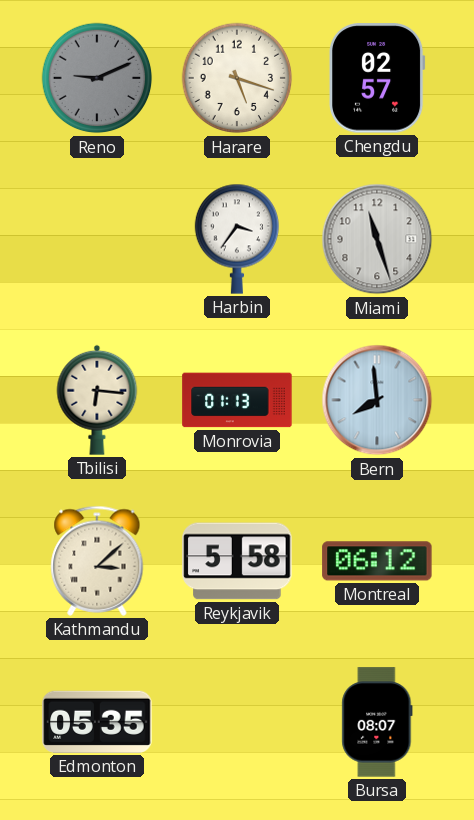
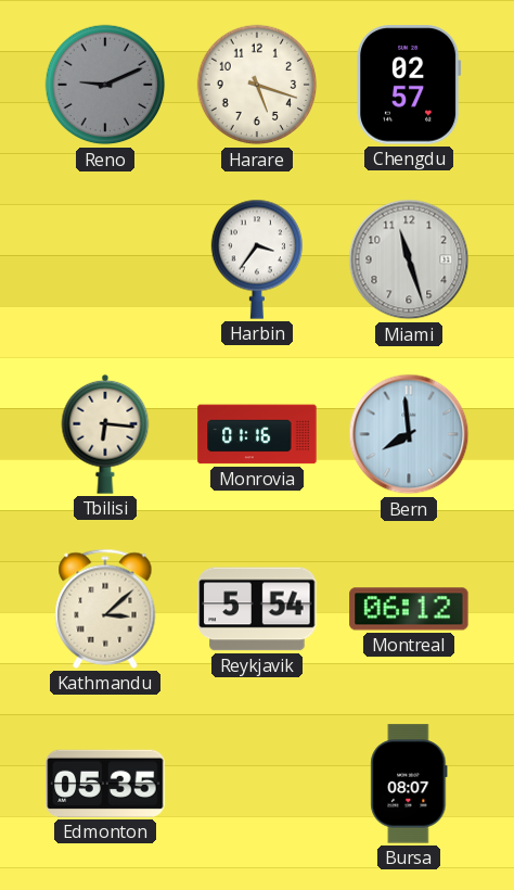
Monrovia: 01:13 -> 01:16
Reykjavik: 5:58 -> 5:54
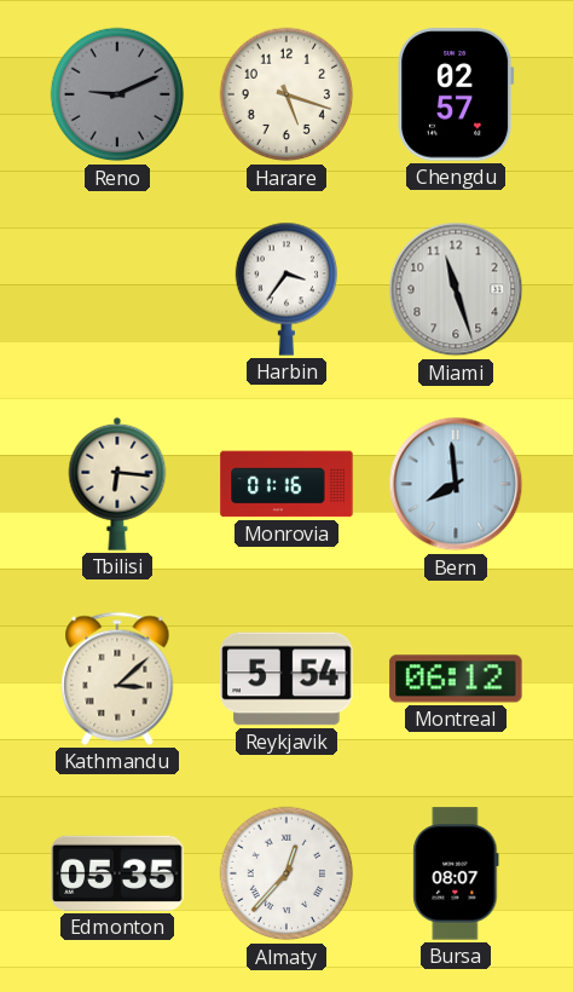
Almaty: none -> 12:37
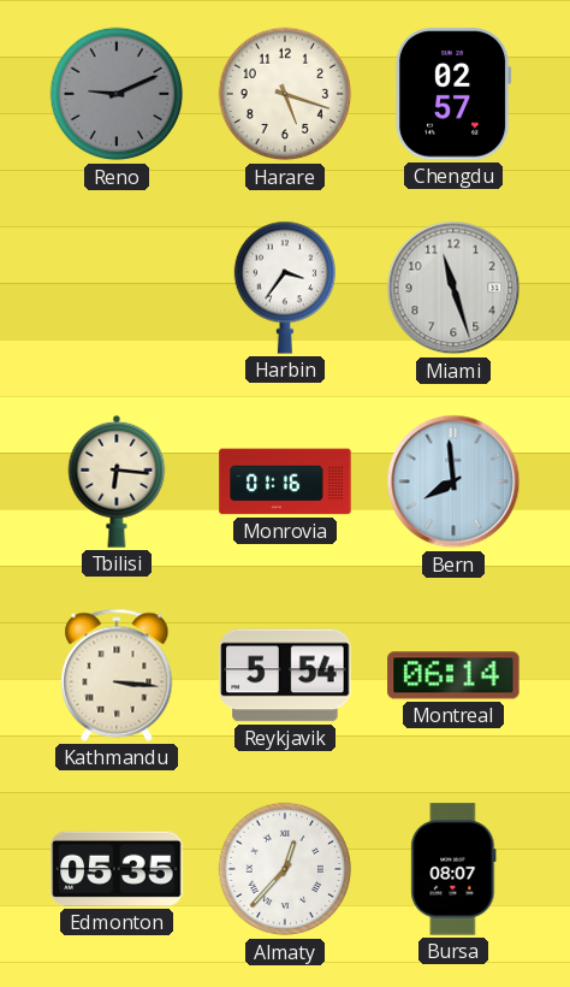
Kathmandu: 3:08 -> 3:16
Montreal: 06:12 -> 06:14
